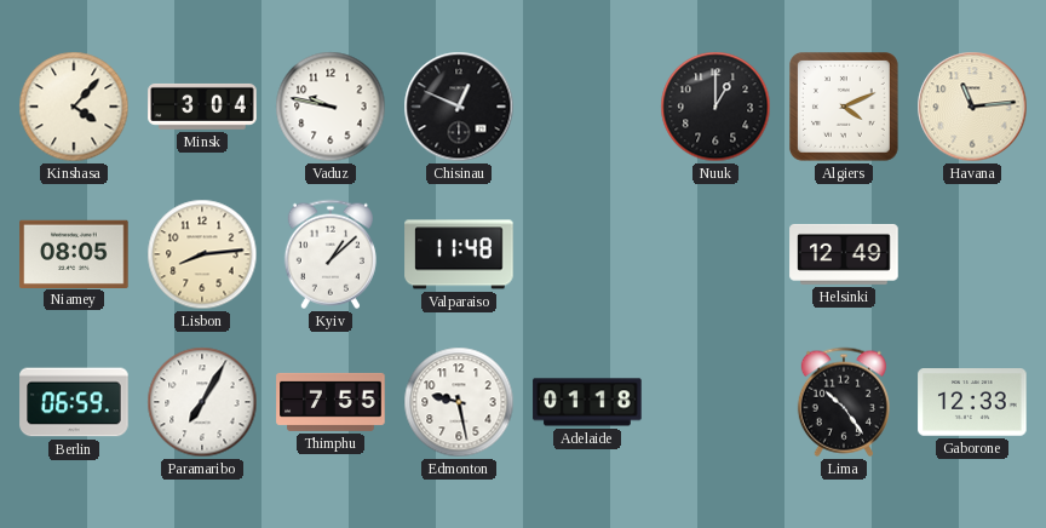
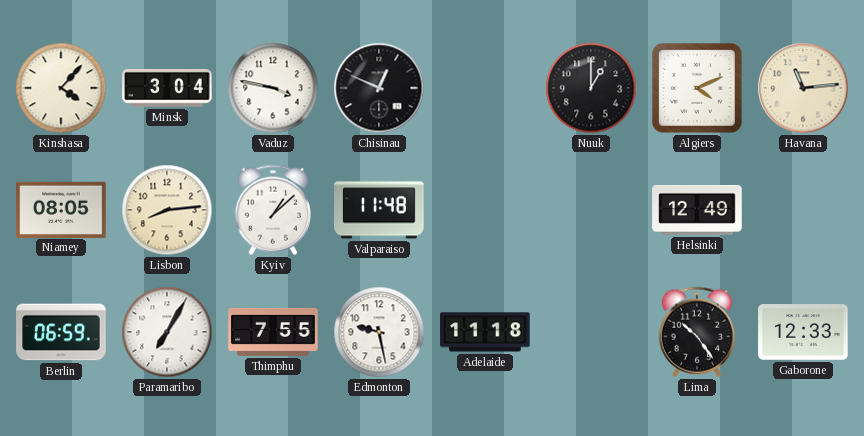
Vaduz: 9:47 -> 3:47
Adelaide: 01:18 -> 11:18
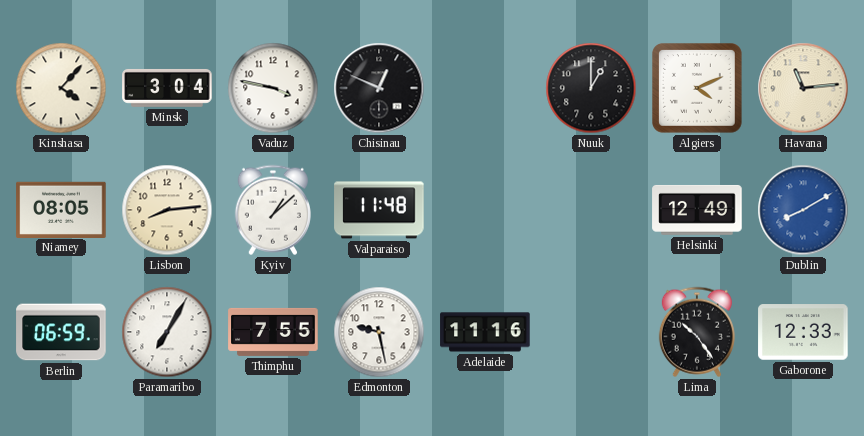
Dublin: none -> 8:10
Adelaide: 11:18 -> 11:16
